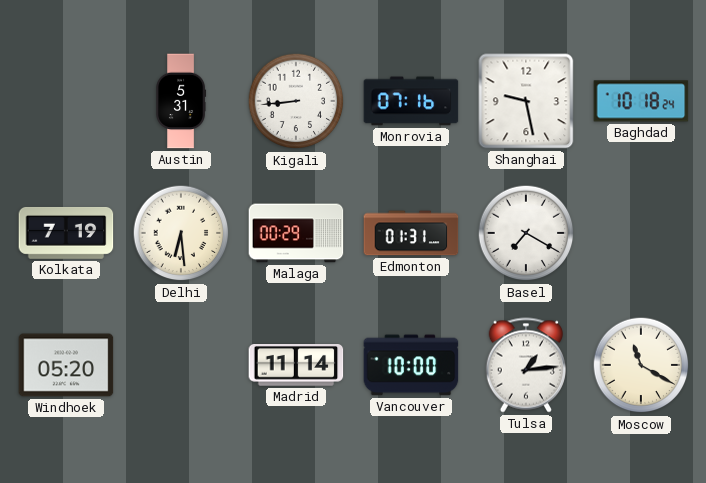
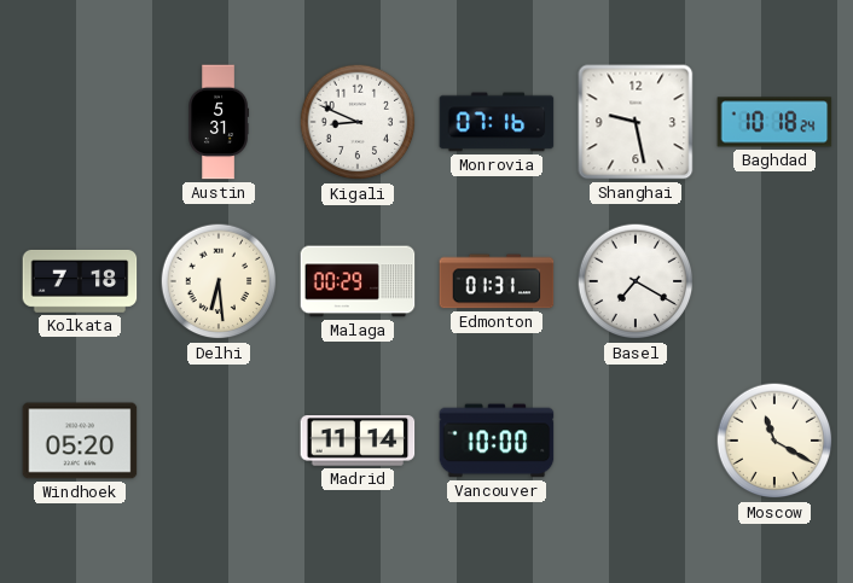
Kigali: 8:44 -> 8:49
Kolkata: 7:19 -> 7:18
Tulsa: 1:14 -> none
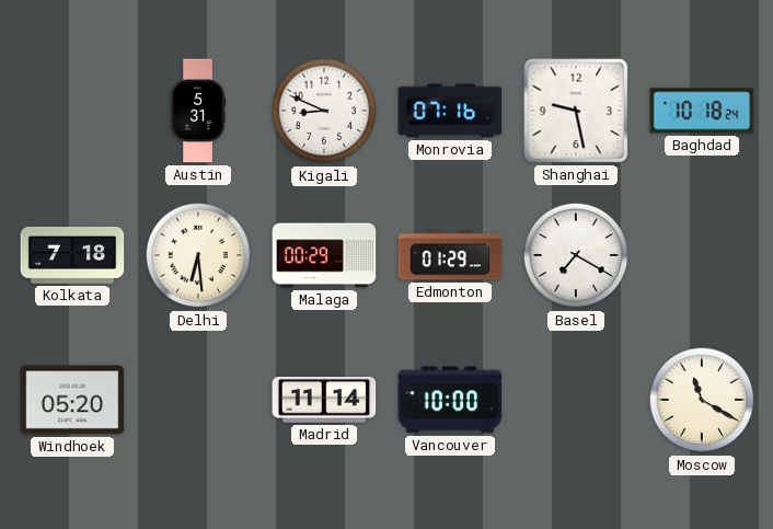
Edmonton: 01:31 -> 01:29
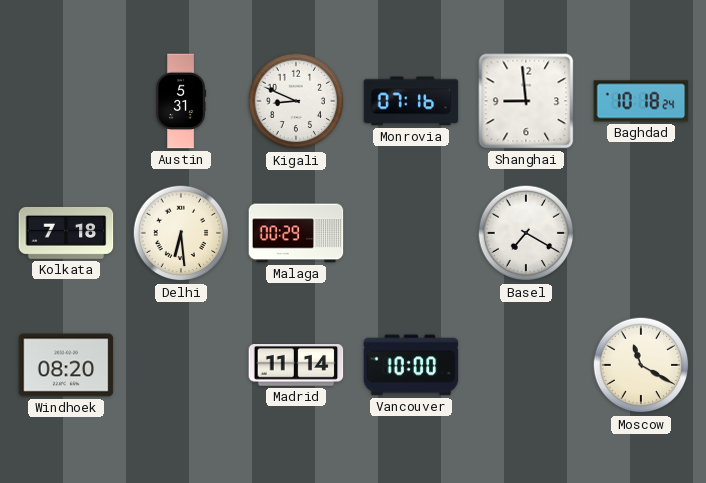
Shanghai: 9:28 -> 8:59
Edmonton: 01:29 -> none
Windhoek: 05:20 -> 08:20
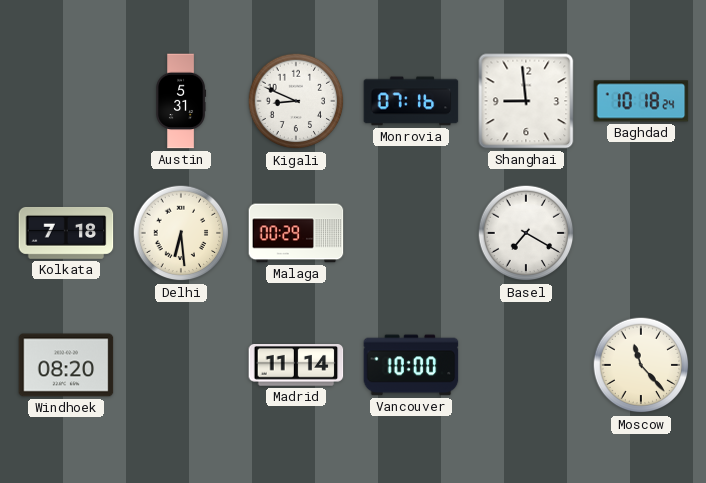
Moscow: 11:20 -> 11:23
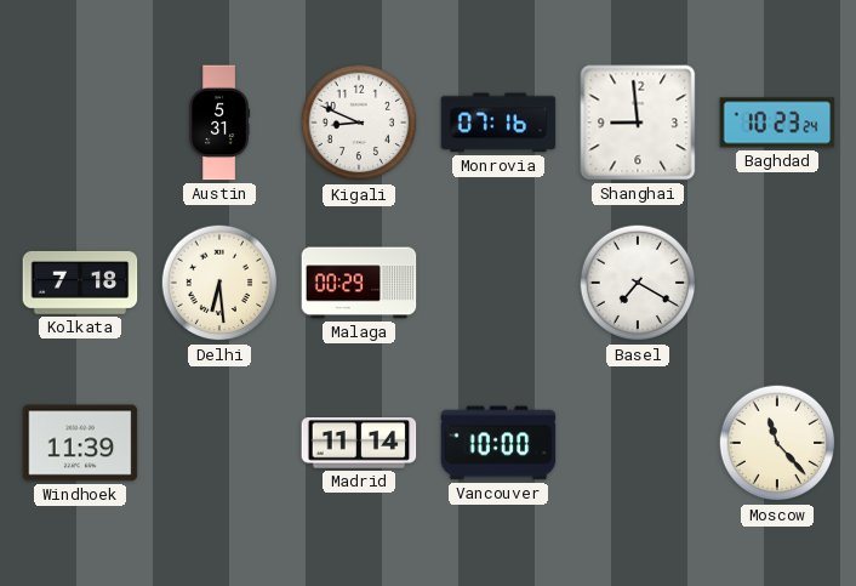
Baghdad: 10:18 -> 10:23
Windhoek: 08:20 -> 11:39
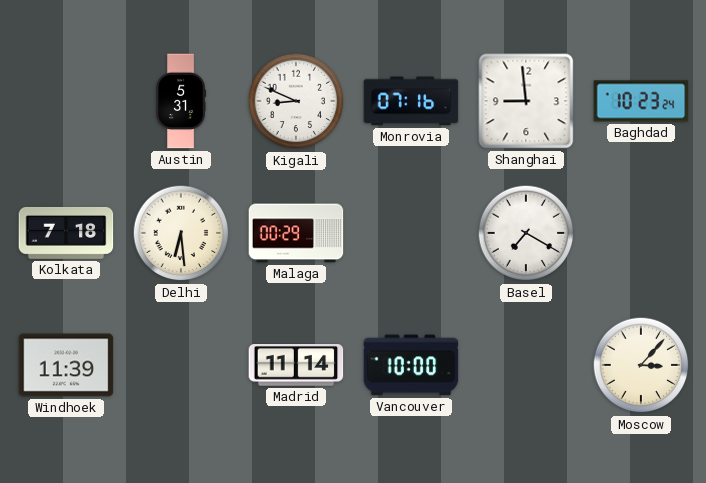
Moscow: 11:23 -> 3:07
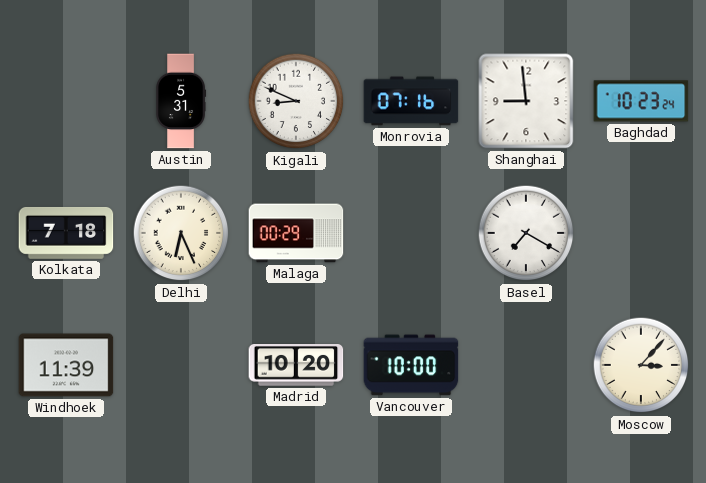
Delhi: 6:29 -> 6:26
Madrid: 11:14 -> 10:20
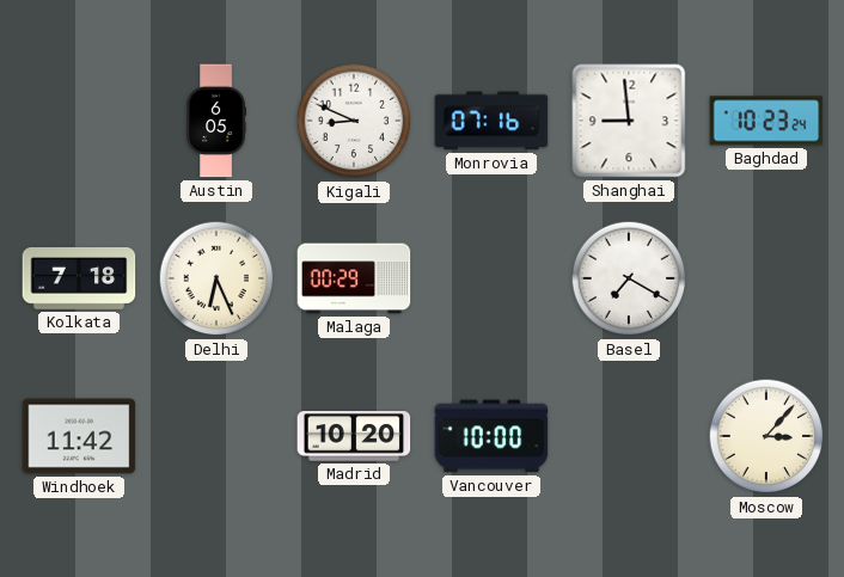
Austin: 5:31 -> 6:05
Windhoek: 11:39 -> 11:42
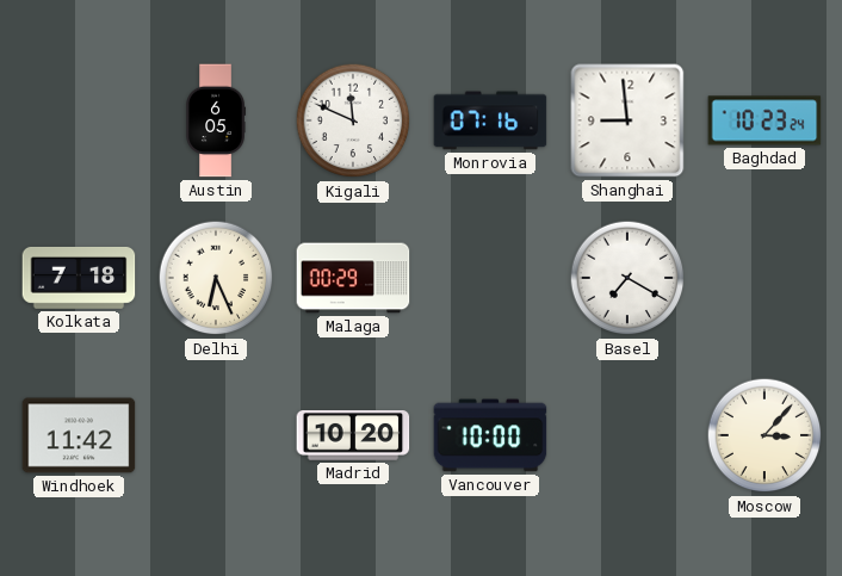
Kigali: 8:49 -> 11:49
